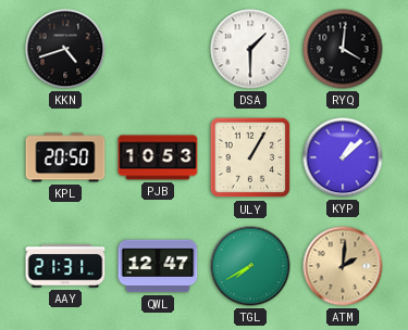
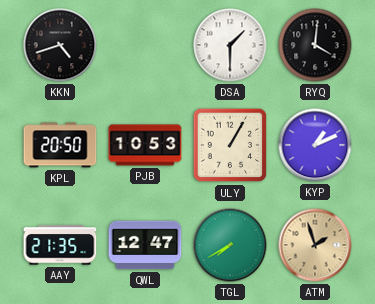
KYP: 1:08 -> 1:11
AAY: 21:31 -> 21:35
ATM: 2:01 -> 1:57
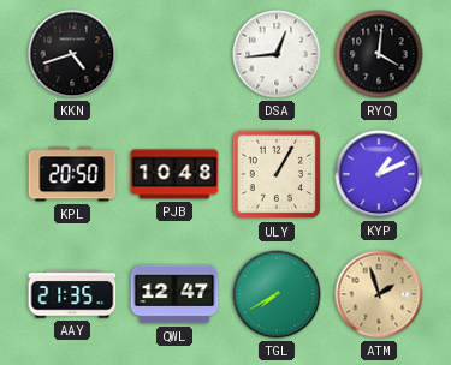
DSA: 1:30 -> 12:44
PJB: 10:53 -> 10:48
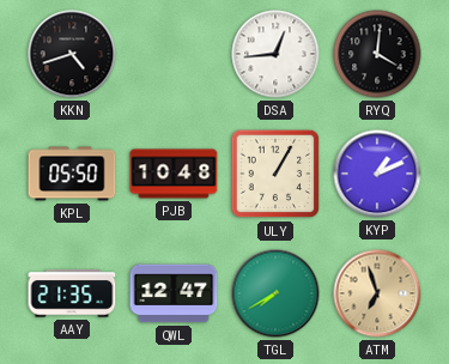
KPL: 20:50 -> 05:50
ATM: 1:57 -> 6:57
